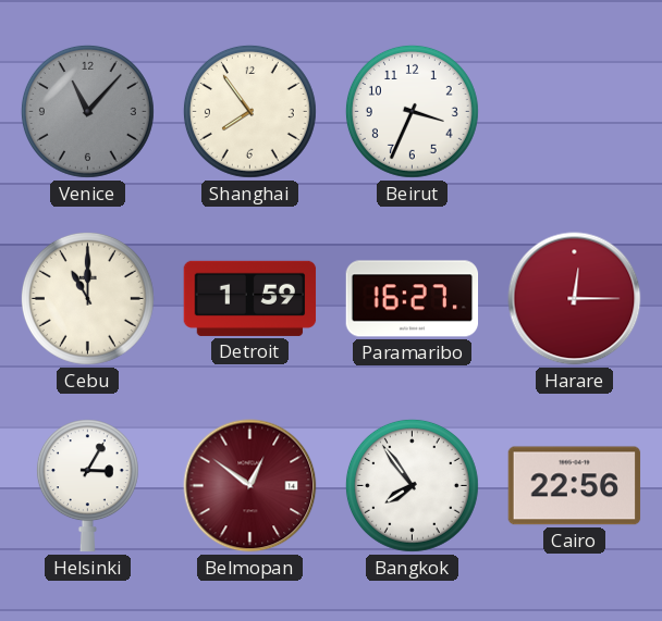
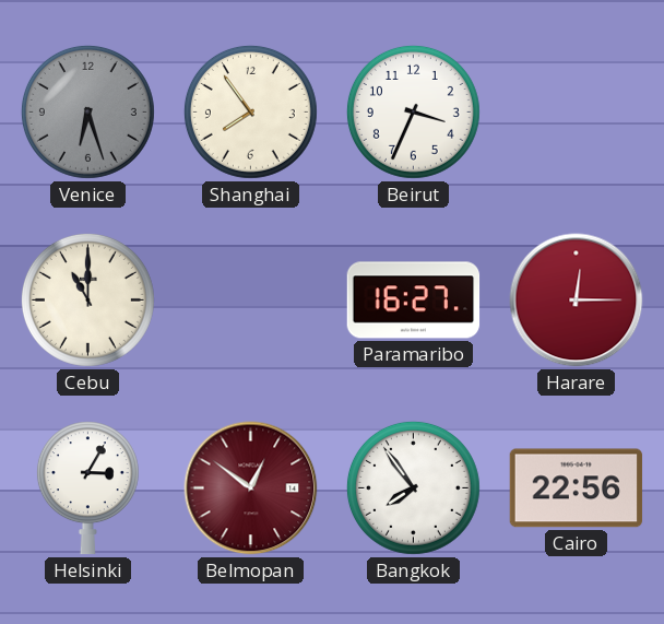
Venice: 11:07 -> 6:27
Detroit: 1:59 -> none
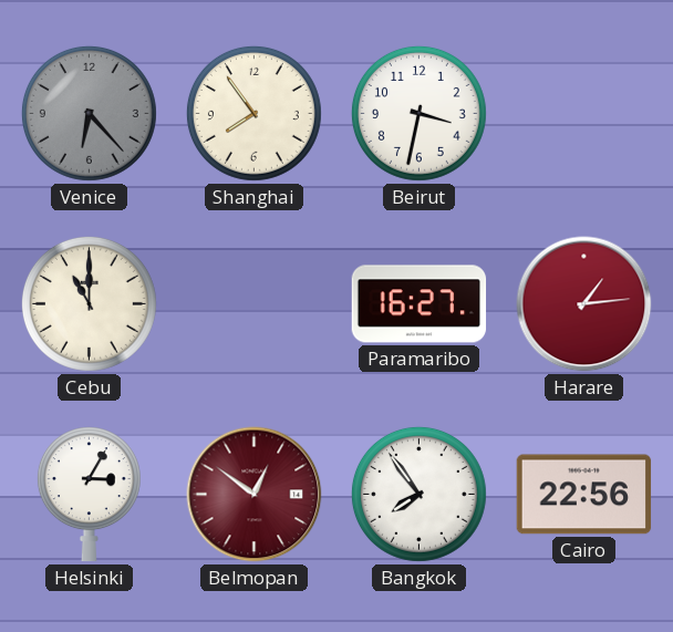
Venice: 6:27 -> 6:23
Beirut: 3:34 -> 3:32
Harare: 12:15 -> 1:14
